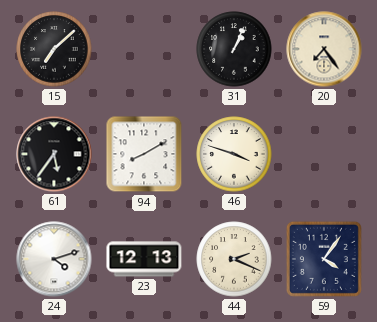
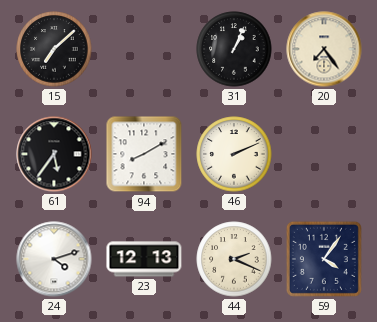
46: 3:48 -> 2:11
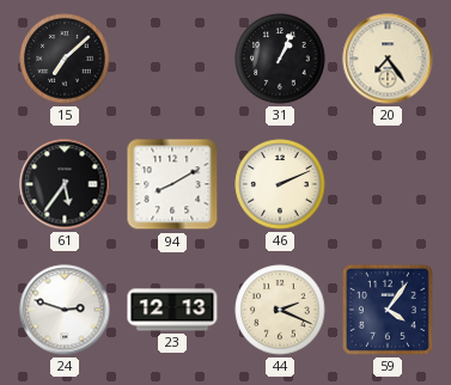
24: 4:12 -> 2:48
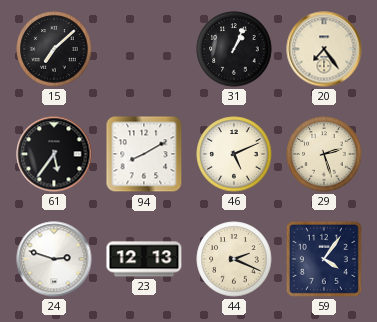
46: 2:11 -> 5:11
29: none -> 2:27
